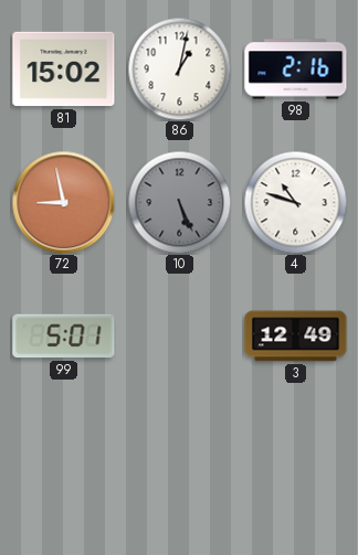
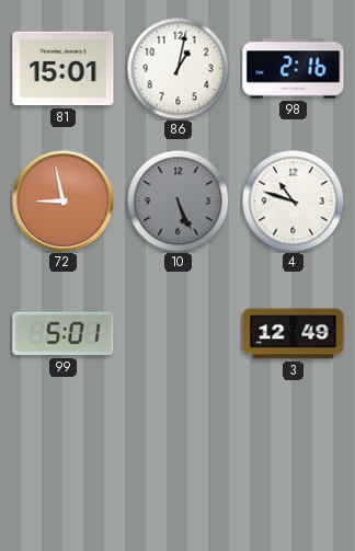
81: 15:02 -> 15:01
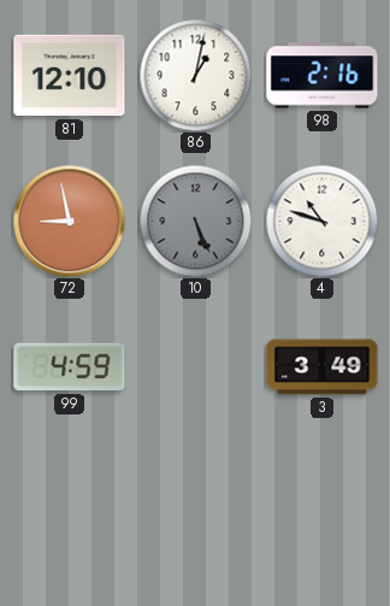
81: 15:01 -> 12:10
99: 5:01 -> 4:59
3: 12:49 -> 3:49
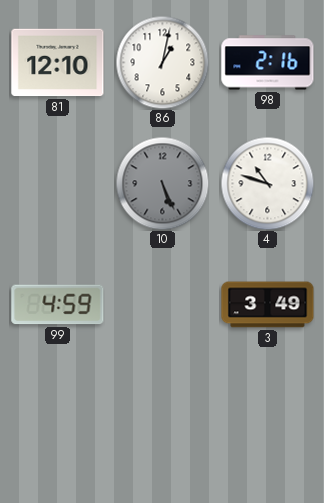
72: 8:58 -> none
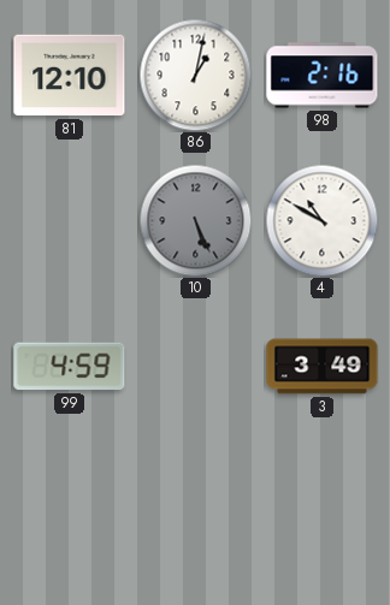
4: 10:48 -> 10:50
